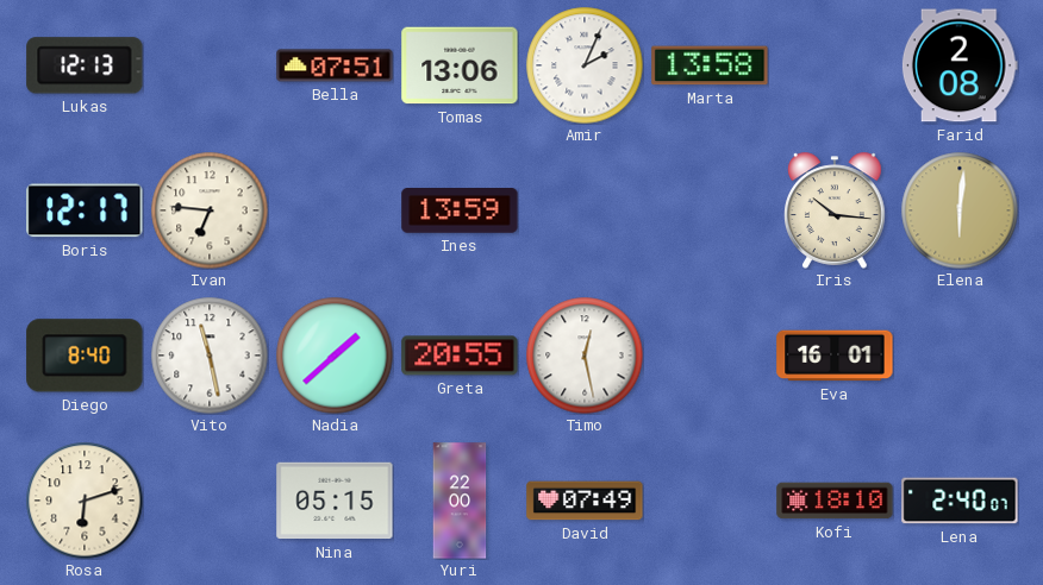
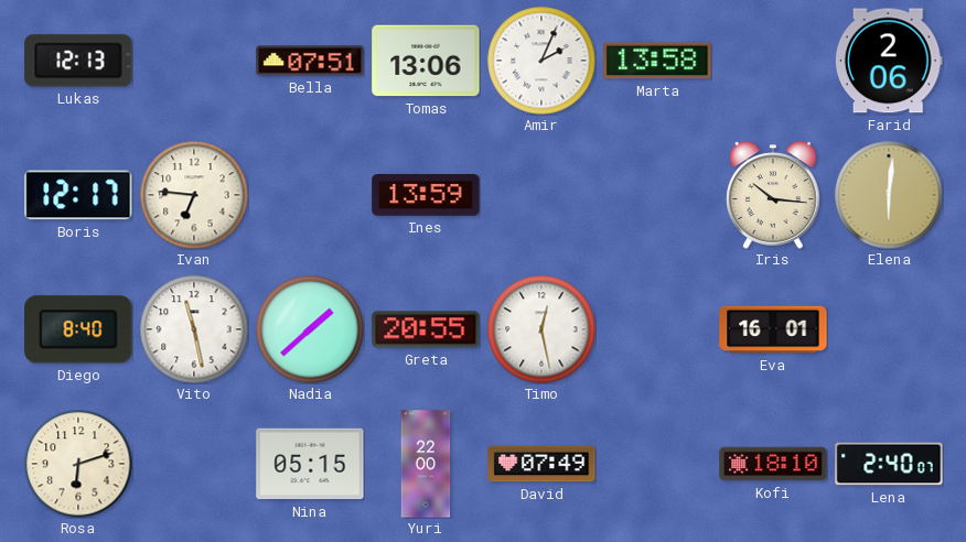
Farid: 2:08 -> 2:06
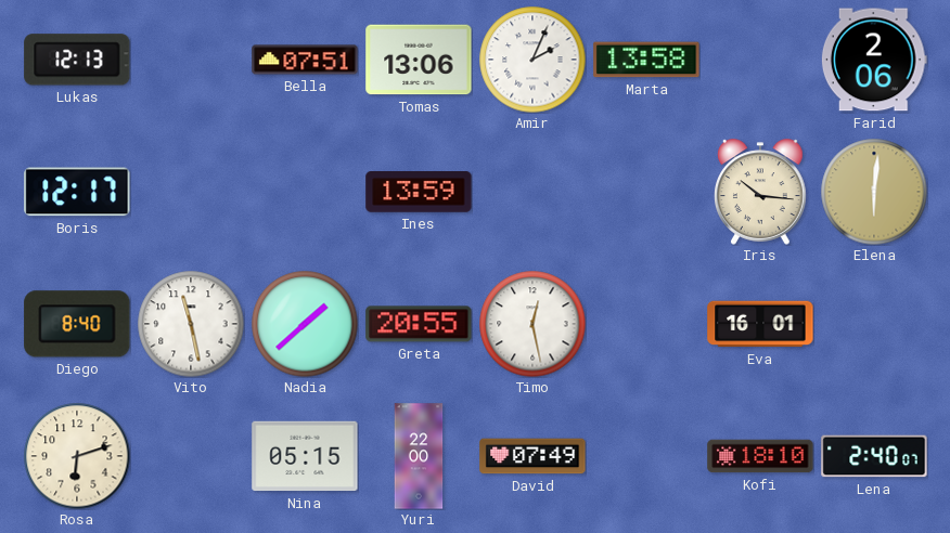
Ivan: 6:46 -> none
